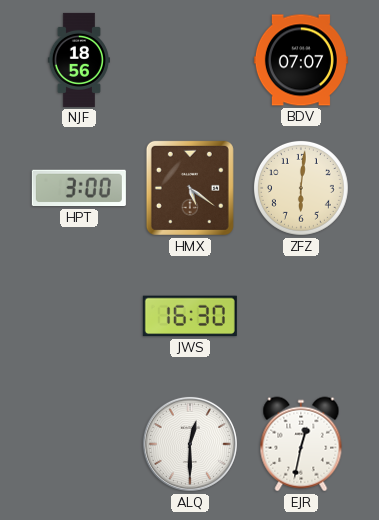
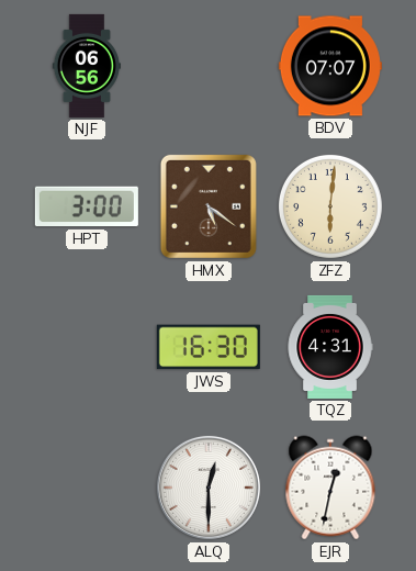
NJF: 18:56 -> 06:56
TQZ: none -> 4:31
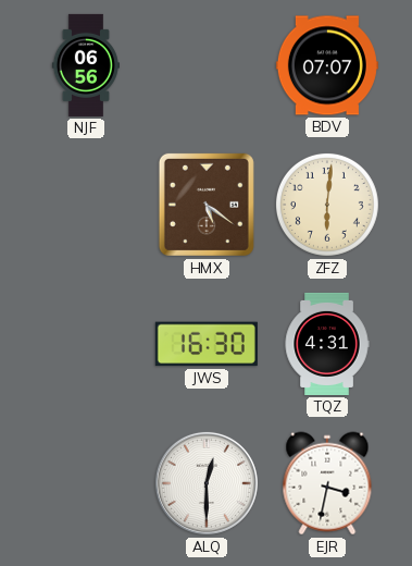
HPT: 3:00 -> none
EJR: 12:32 -> 3:32
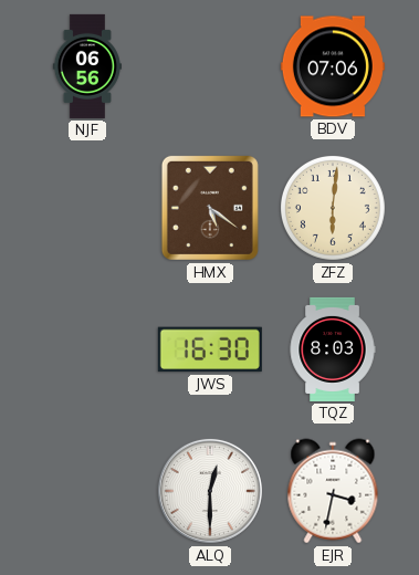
BDV: 07:07 -> 07:06
TQZ: 4:31 -> 8:03
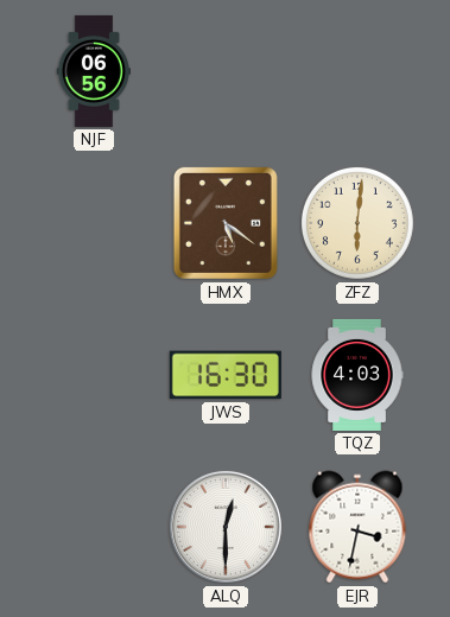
BDV: 07:06 -> none
TQZ: 8:03 -> 4:03
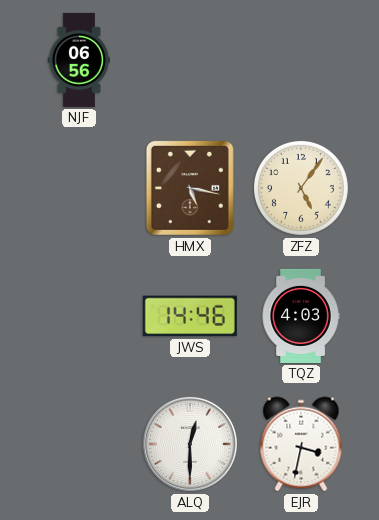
HMX: 5:21 -> 5:17
ZFZ: 6:01 -> 5:06
JWS: 16:30 -> 14:46
